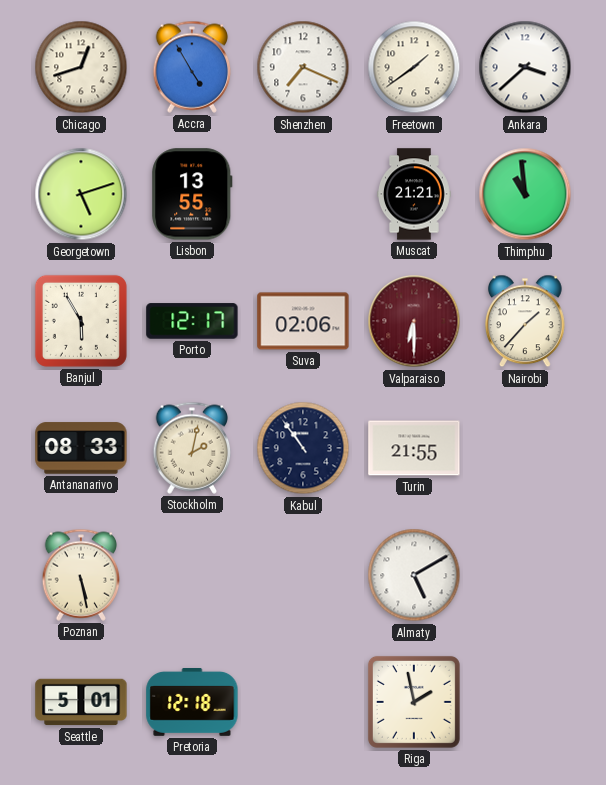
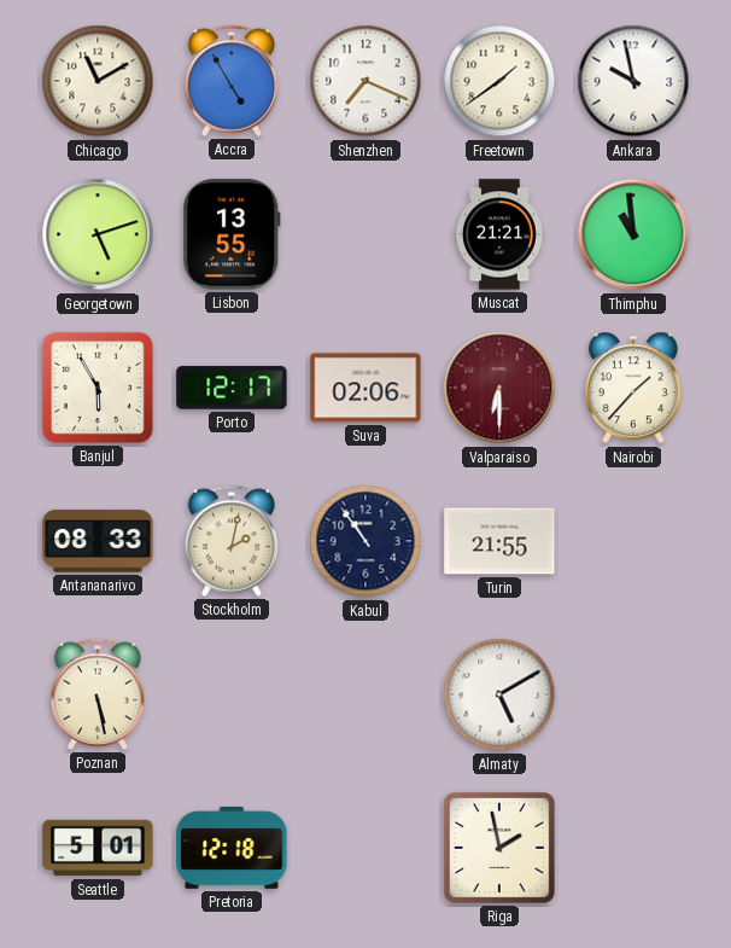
Chicago: 12:42 -> 11:10
Ankara: 3:38 -> 9:58
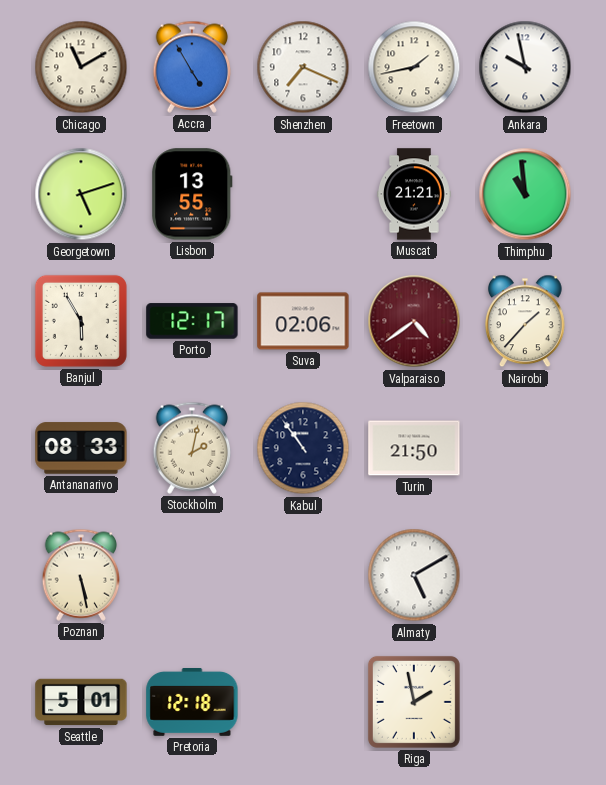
Freetown: 1:39 -> 1:43
Valparaiso: 6:30 -> 4:39
Turin: 21:55 -> 21:50
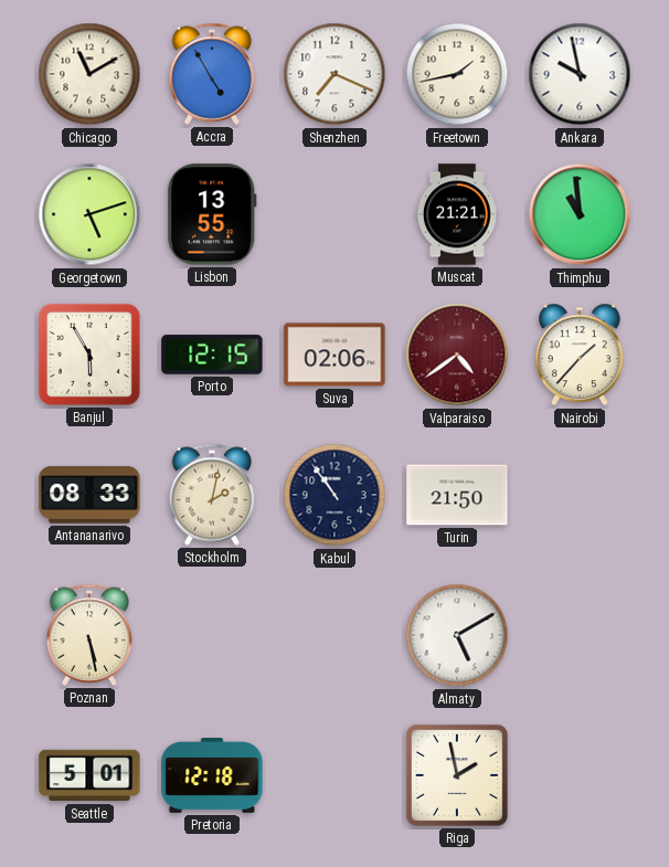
Porto: 12:17 -> 12:15
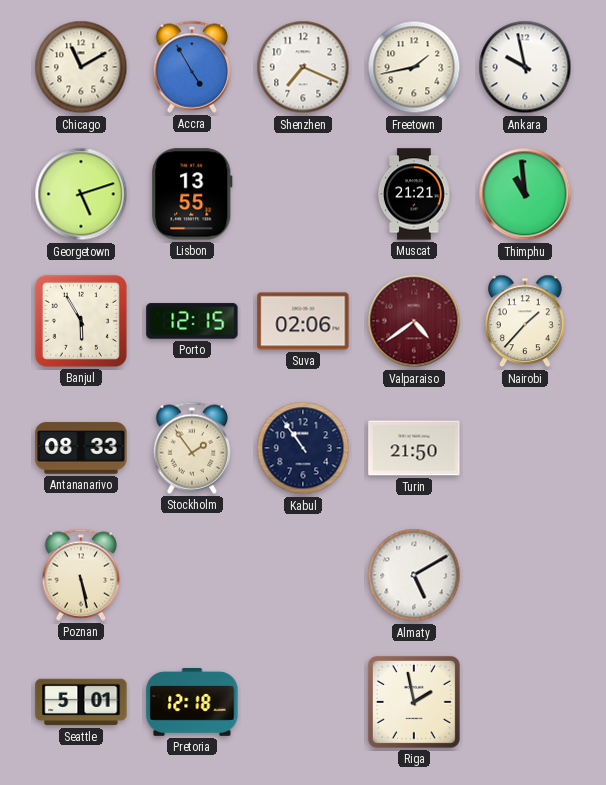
Stockholm: 2:02 -> 1:54
